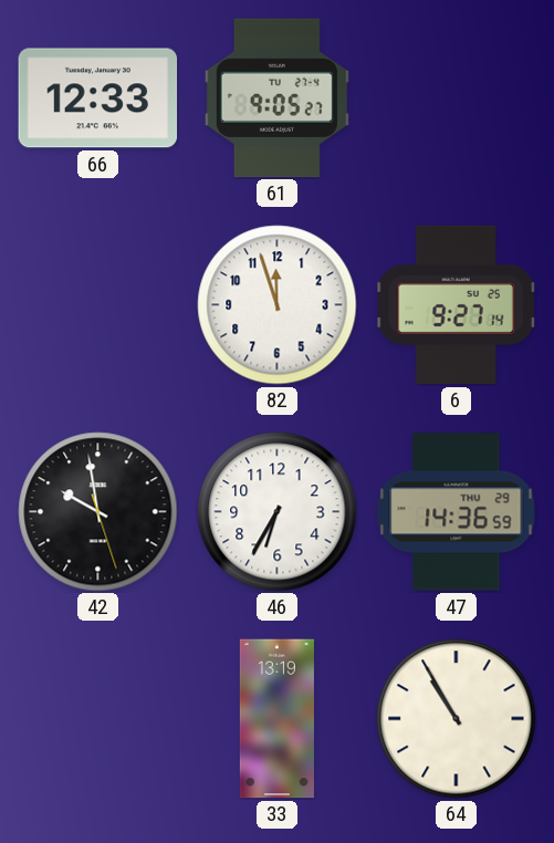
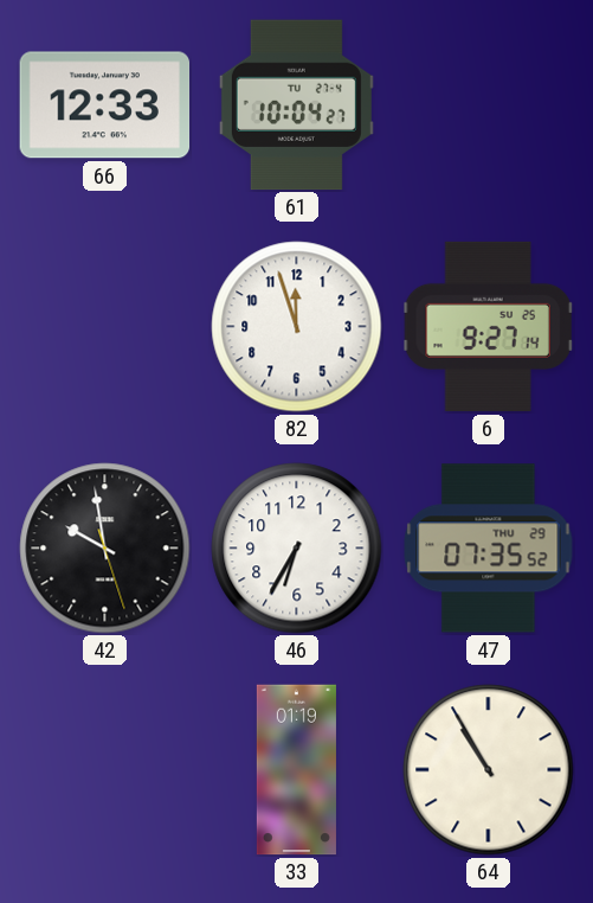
61: 9:05 -> 10:04
47: 14:36 -> 07:35
33: 13:19 -> 01:19
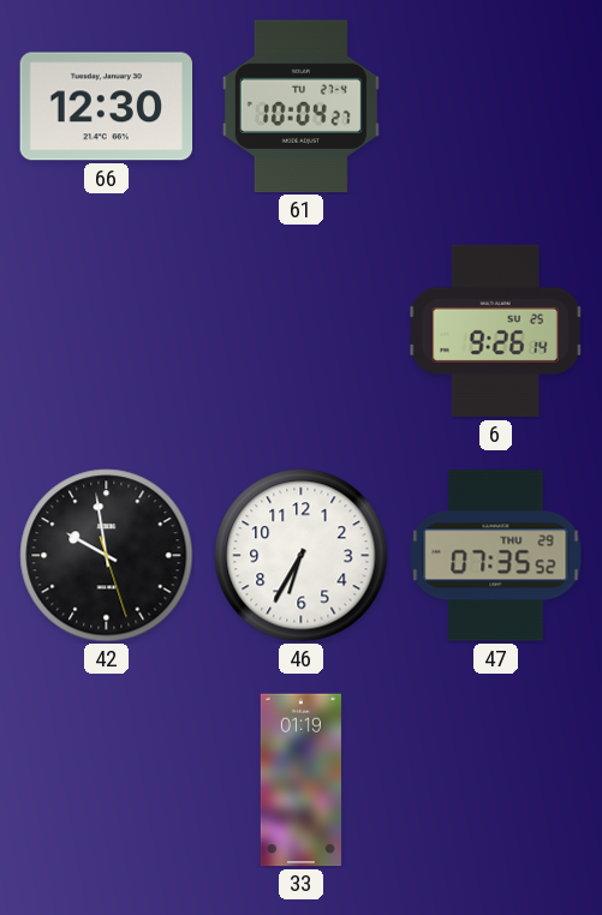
66: 12:33 -> 12:30
82: 11:57 -> none
6: 9:27 -> 9:26
64: 10:55 -> none
